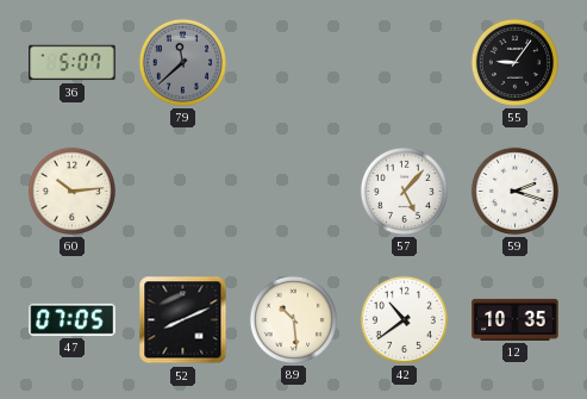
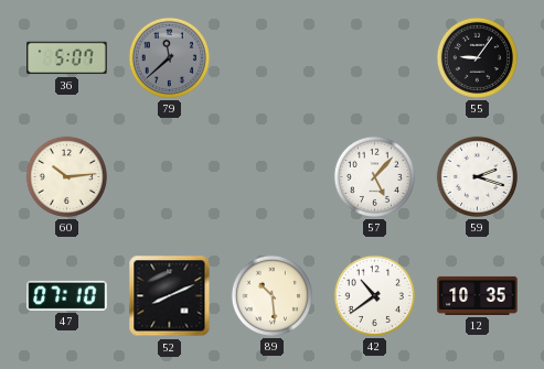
47: 07:05 -> 07:10
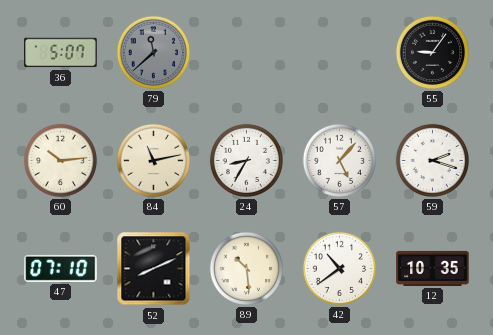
84: none -> 11:13
24: none -> 8:35
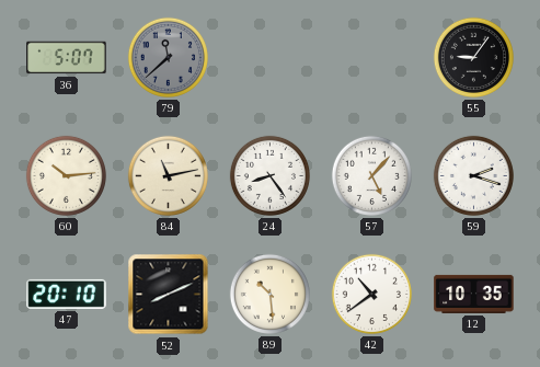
24: 8:35 -> 8:24
47: 07:10 -> 20:10
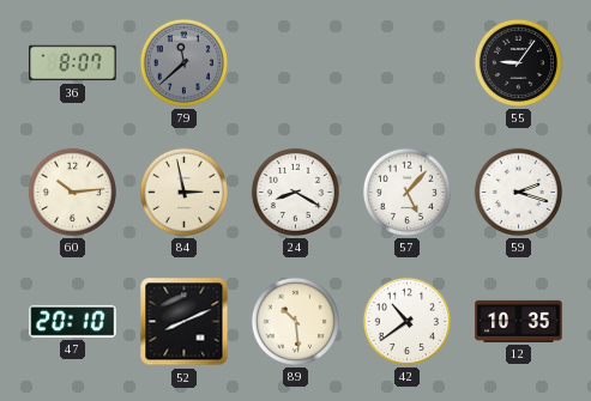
36: 5:07 -> 8:07
84: 11:13 -> 2:58
24: 8:24 -> 8:20
